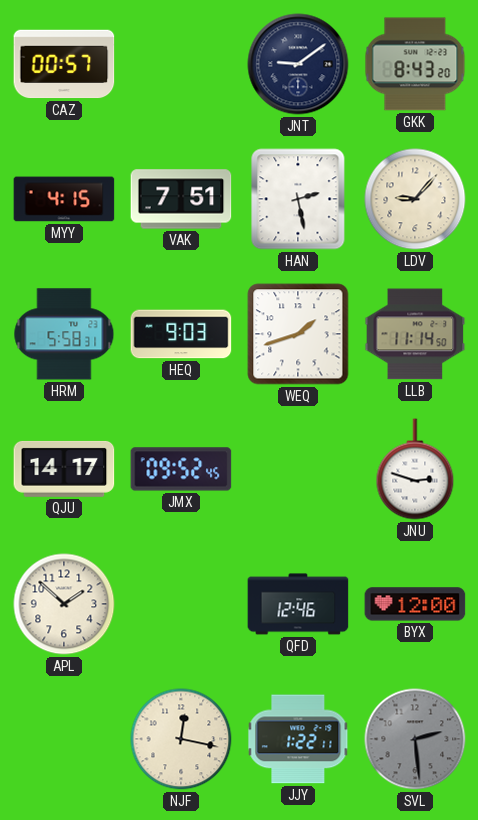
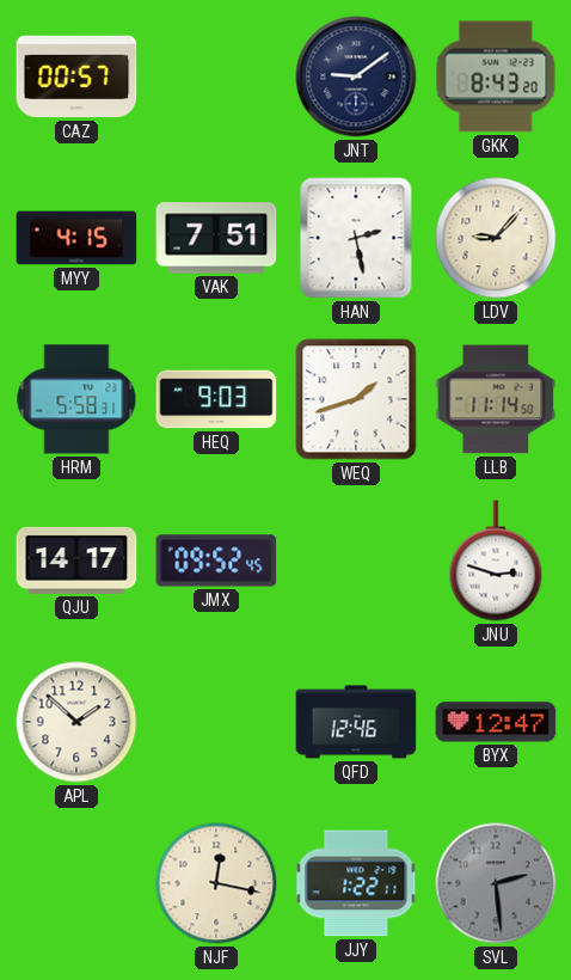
BYX: 12:00 -> 12:47
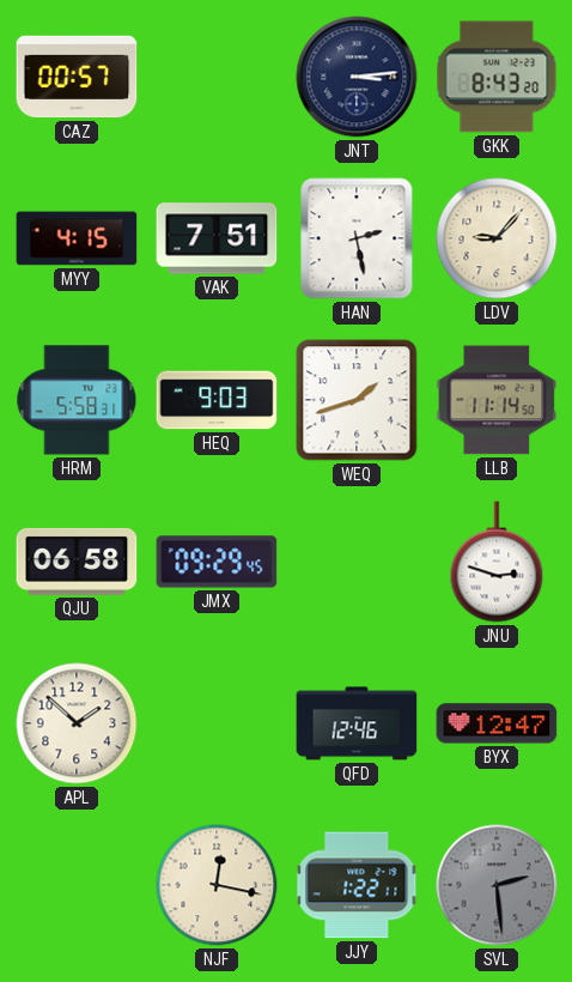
JNT: 9:09 -> 3:14
QJU: 14:17 -> 06:58
JMX: 09:52 -> 09:29
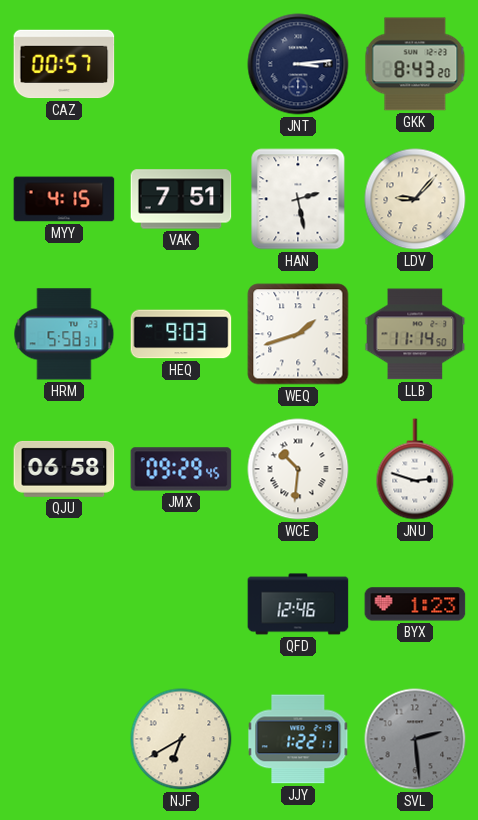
WCE: none -> 10:31
APL: 1:52 -> none
BYX: 12:47 -> 1:23
NJF: 12:17 -> 6:40
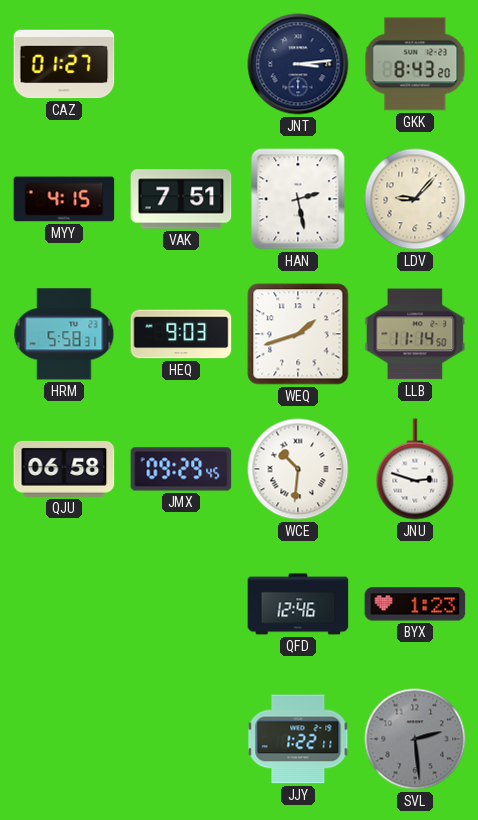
CAZ: 00:57 -> 01:27
NJF: 6:40 -> none
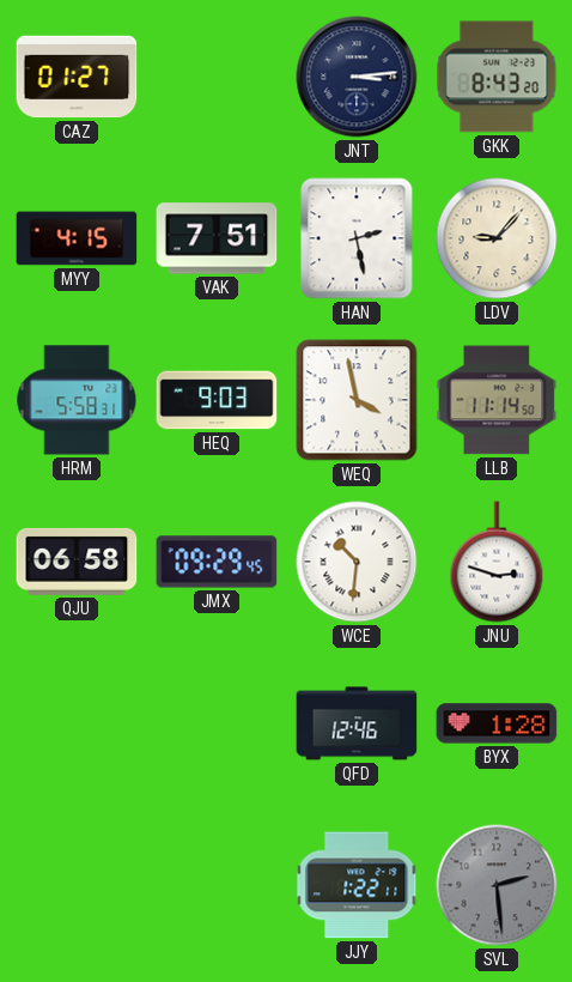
WEQ: 1:42 -> 3:58
BYX: 1:23 -> 1:28
